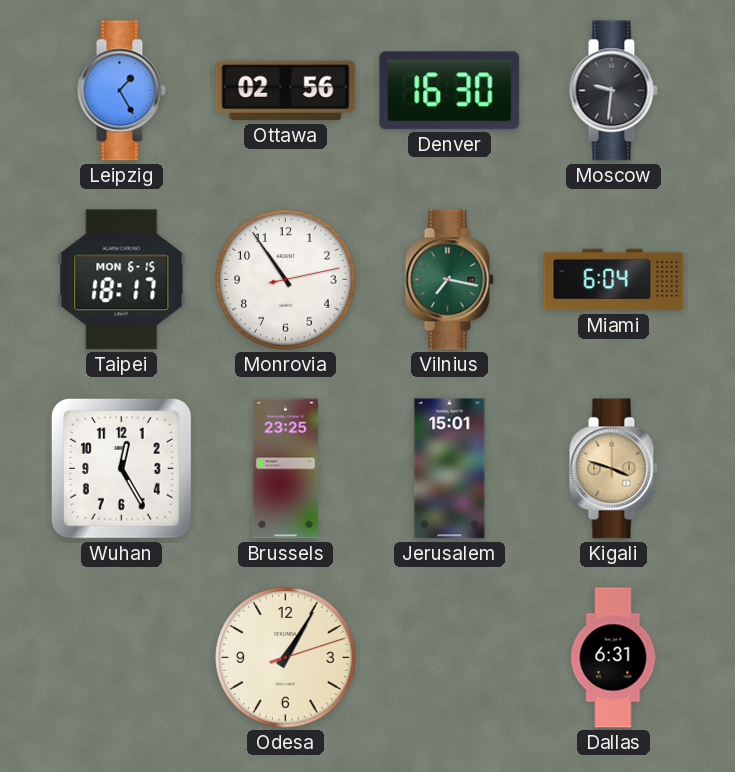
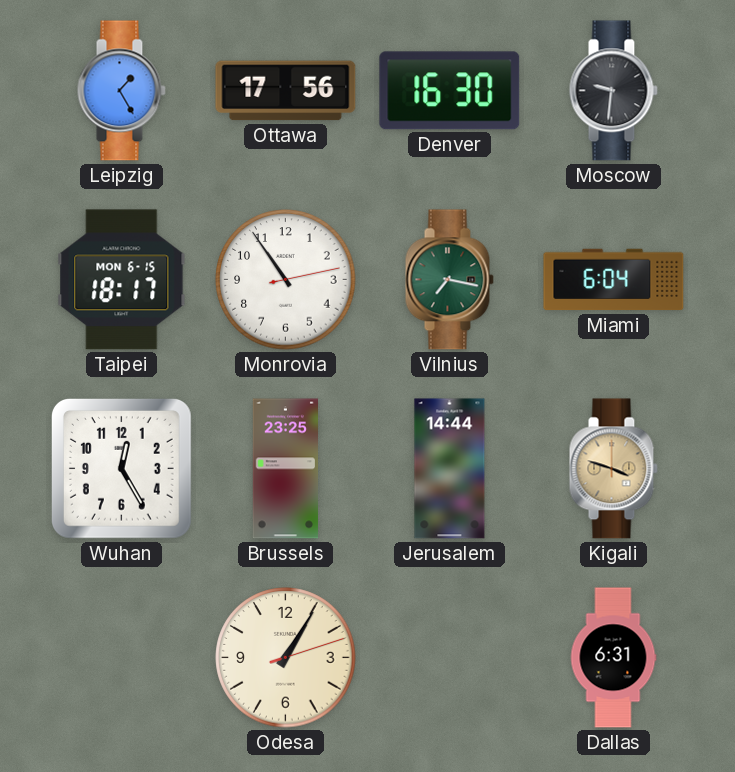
Ottawa: 02:56 -> 17:56
Jerusalem: 15:01 -> 14:44
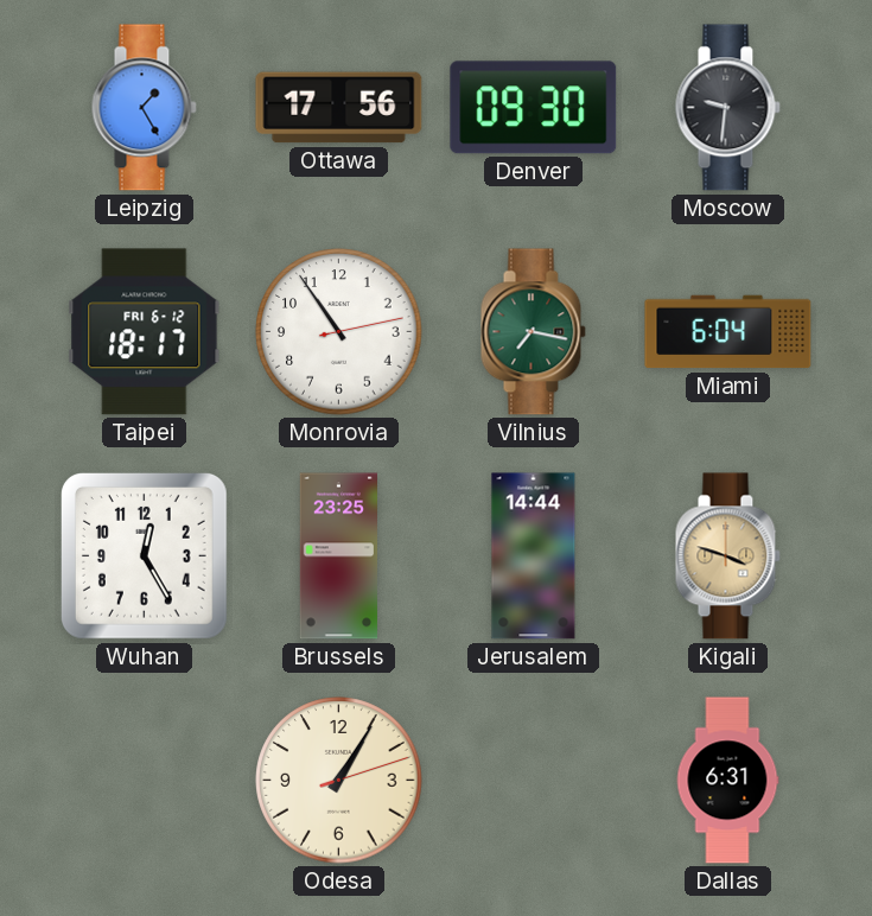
Denver: 16:30 -> 09:30
Taipei date: MON 6-15 -> FRI 6-12
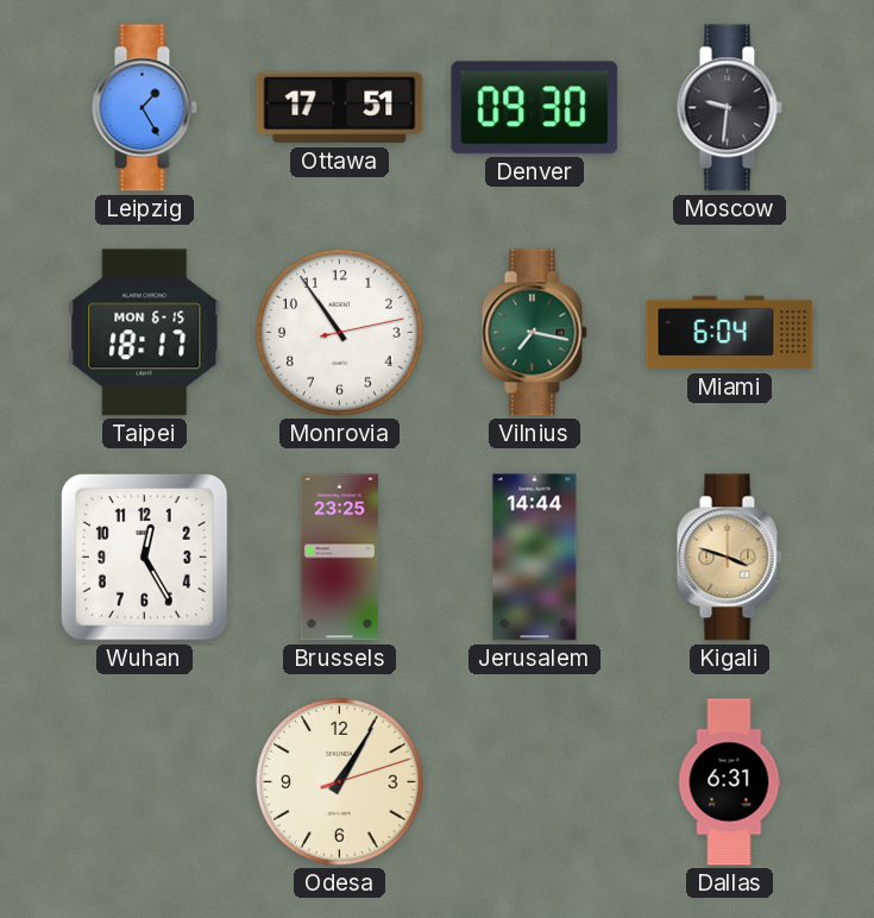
Ottawa: 17:56 -> 17:51
Taipei date: FRI 6-12 -> MON 6-15
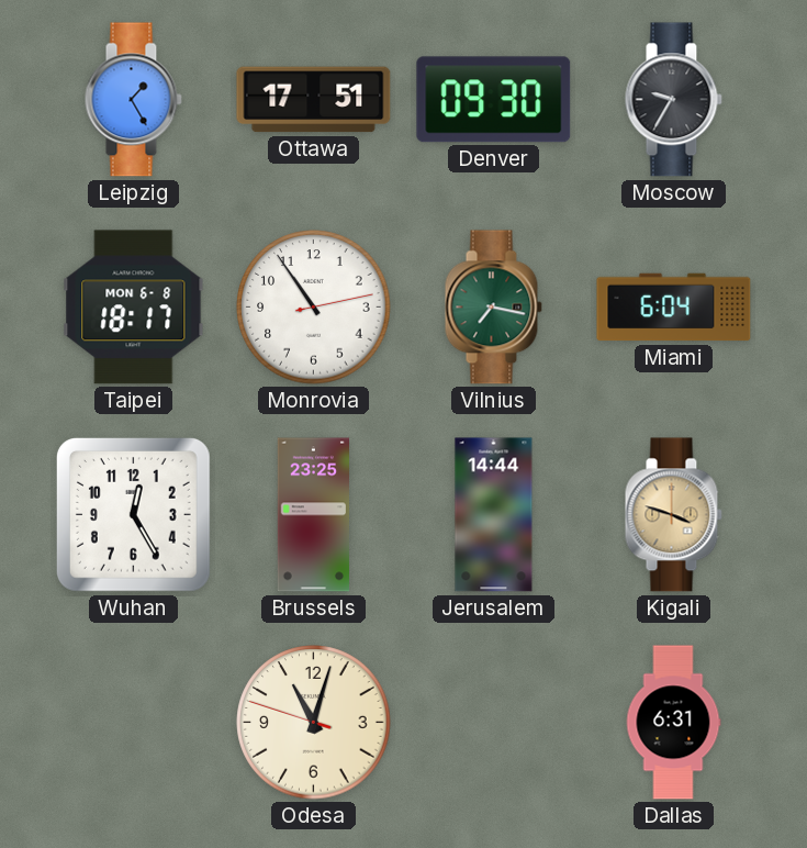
Moscow: 9:31 -> 9:35
Taipei date: MON 6-15 -> MON 6-8
Odesa: 1:05 -> 11:02
